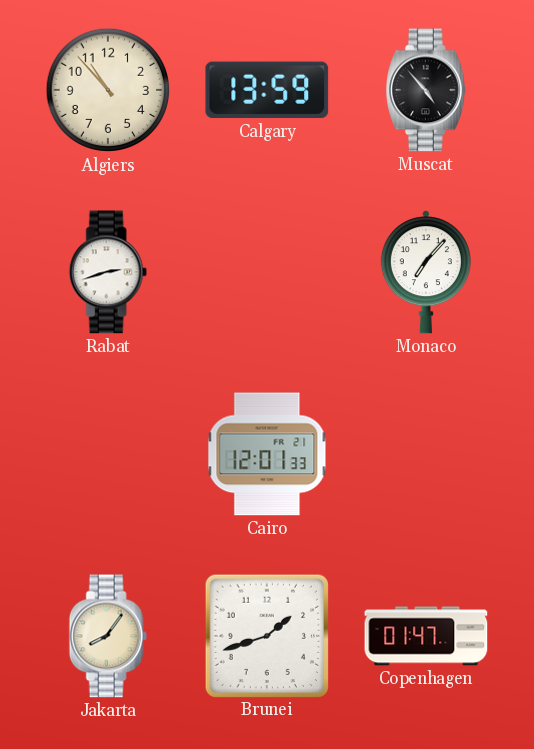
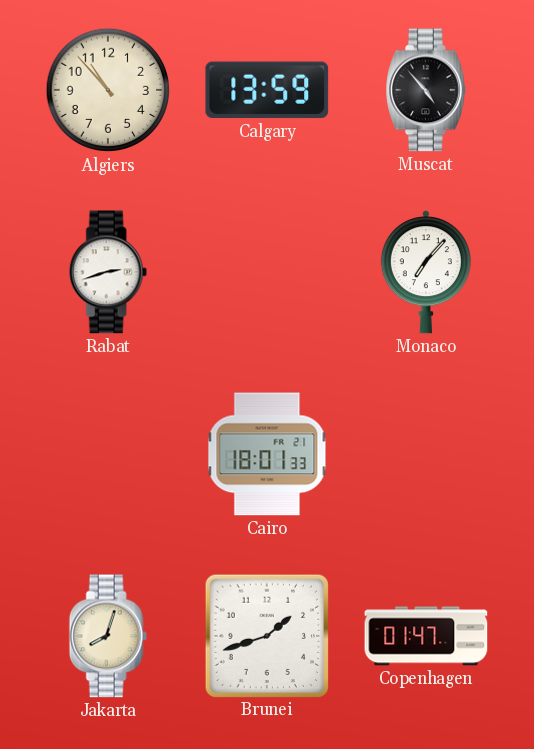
Cairo: 12:01 -> 18:01
Jakarta: 8:06 -> 8:03
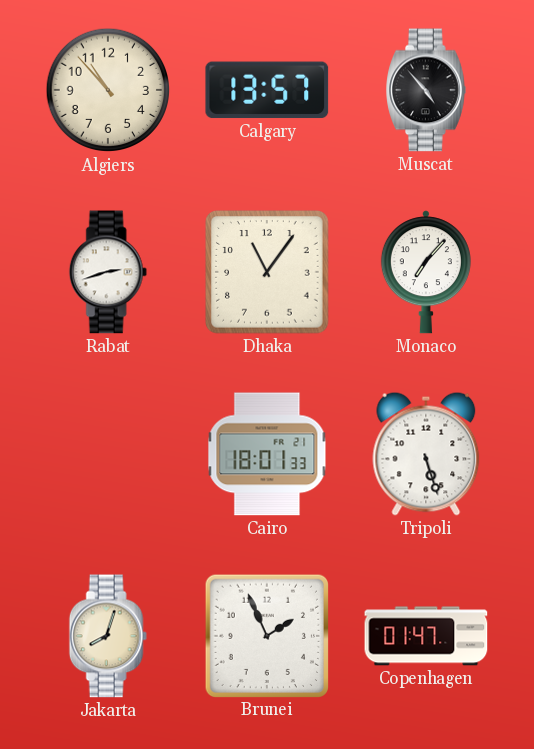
Calgary: 13:59 -> 13:57
Dhaka: none -> 11:06
Tripoli: none -> 5:27
Brunei: 1:42 -> 1:56
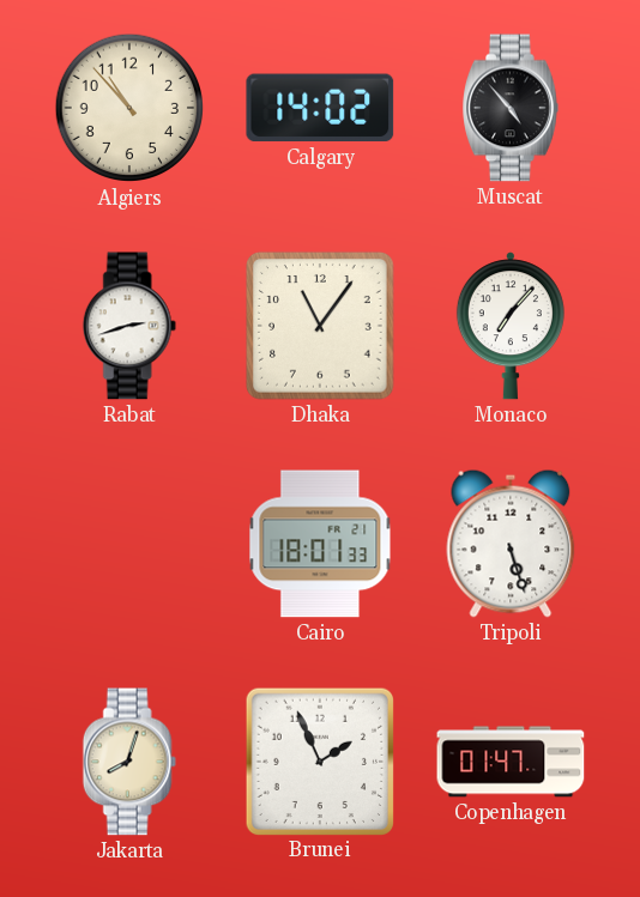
Calgary: 13:57 -> 14:02
